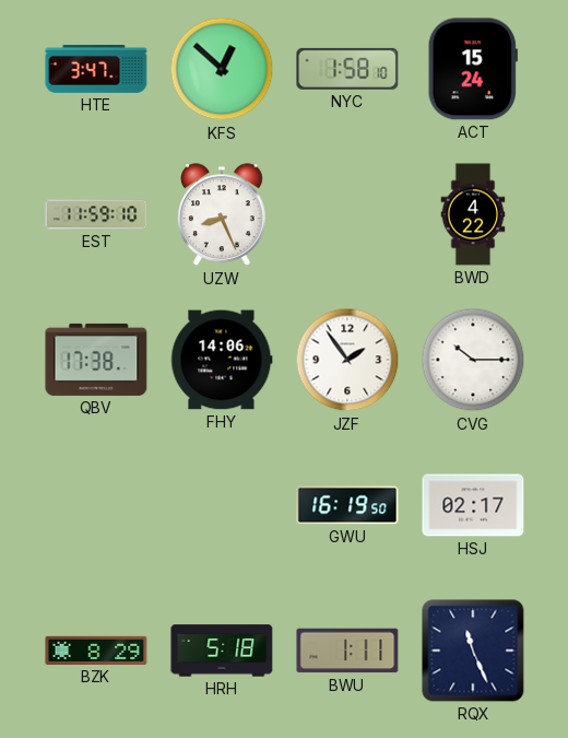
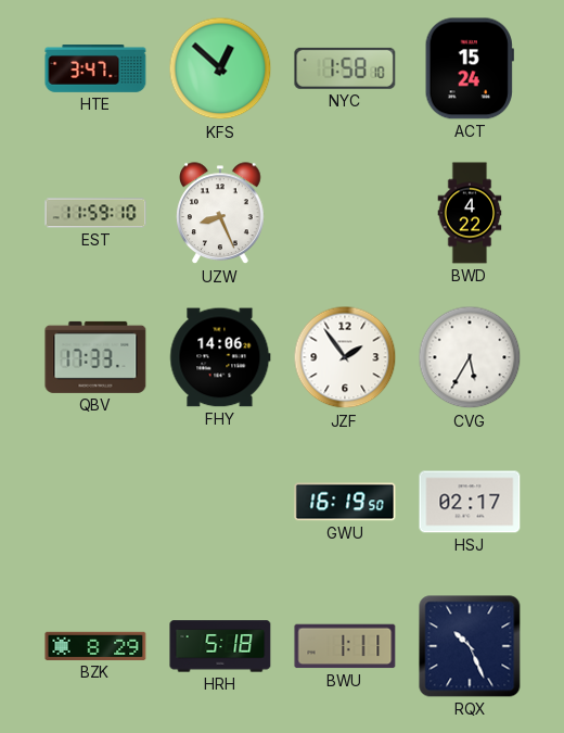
QBV: 17:38 -> 17:33
CVG: 10:15 -> 5:35
RQX: 11:26 -> 10:26
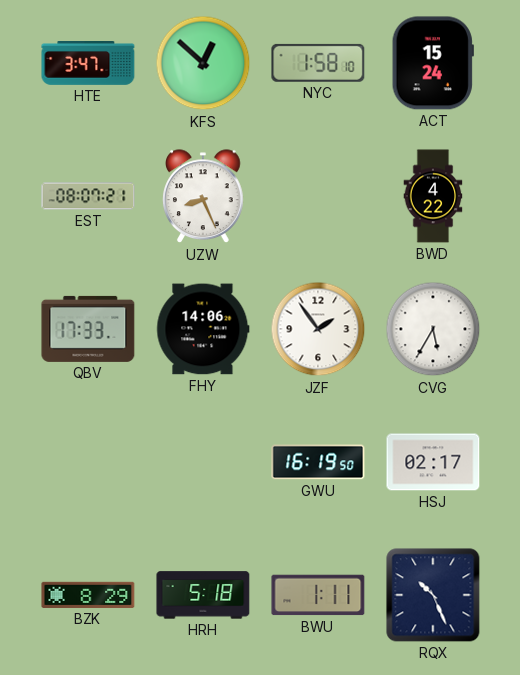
EST: 11:59 -> 08:07
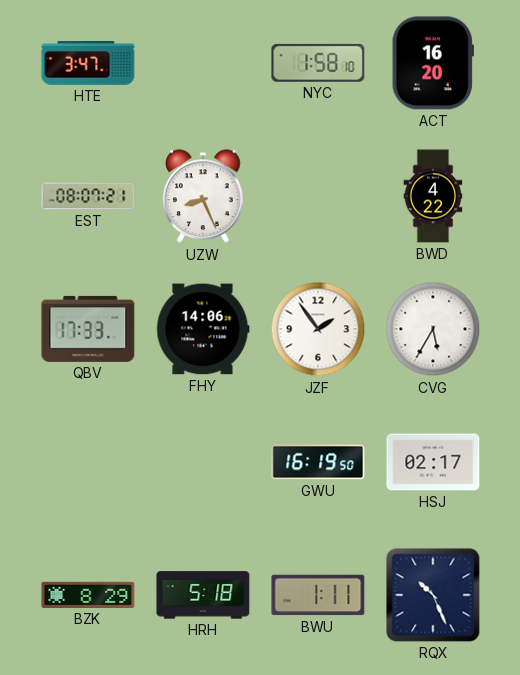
KFS: 12:52 -> none
ACT: 15:24 -> 16:20
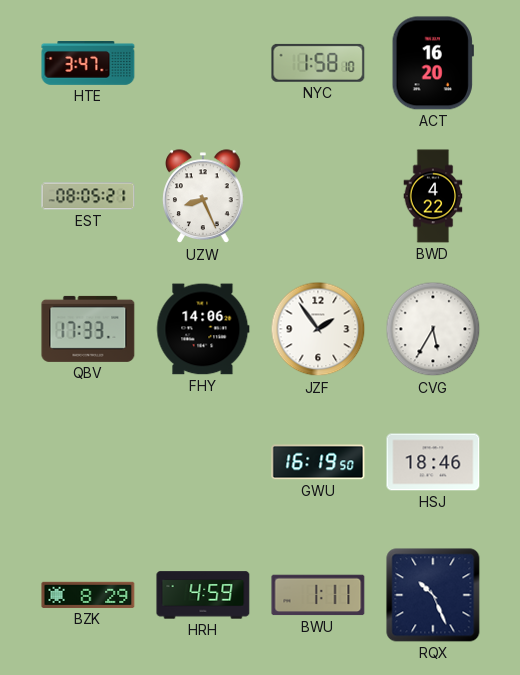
EST: 08:07 -> 08:05
HSJ: 02:17 -> 18:46
HRH: 5:18 -> 4:59
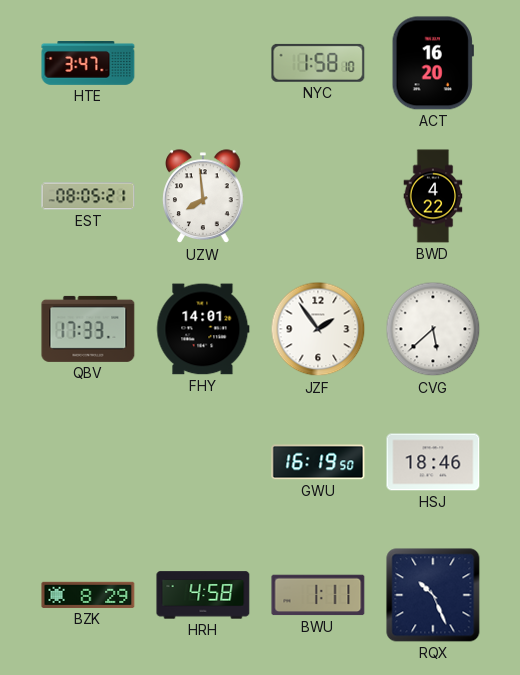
UZW: 8:26 -> 7:59
FHY: 14:06 -> 14:01
CVG: 5:35 -> 5:38
HRH: 4:59 -> 4:58
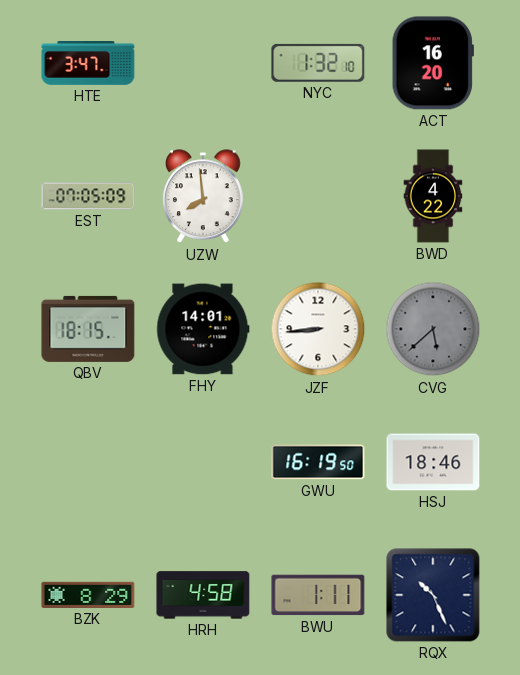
NYC: 1:58 -> 1:32
EST: 08:05 -> 07:05
QBV: 17:33 -> 18:15
JZF: 1:54 -> 8:44
CVG dial: white -> grey
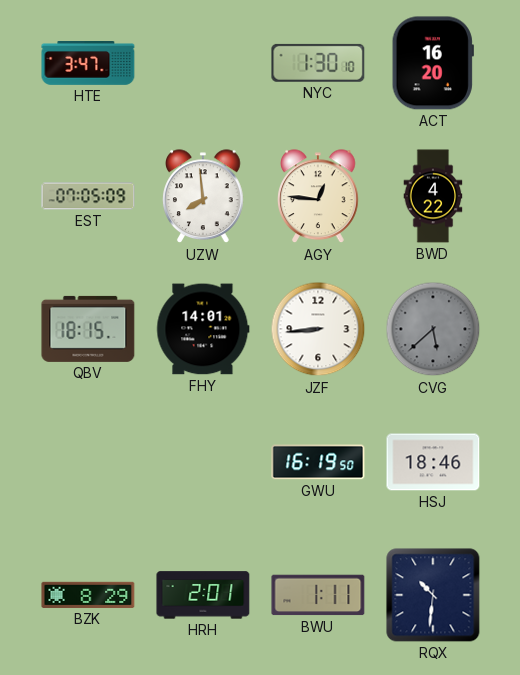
NYC: 1:32 -> 1:30
AGY: none -> 12:46
HRH: 4:58 -> 2:01
RQX: 10:26 -> 10:31
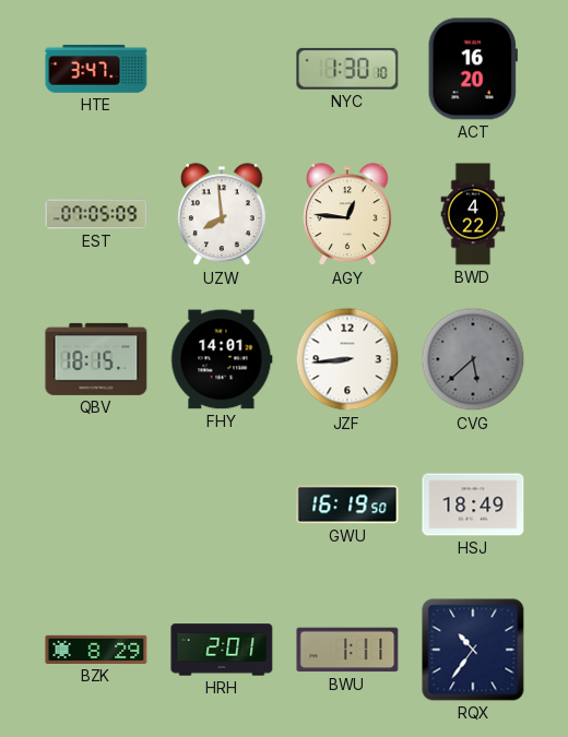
HSJ: 18:46 -> 18:49
RQX: 10:31 -> 10:36
